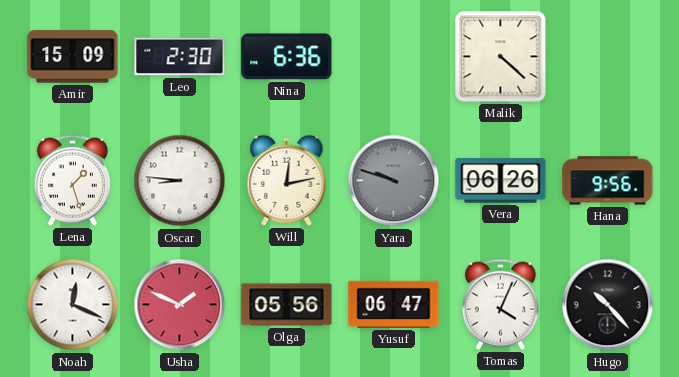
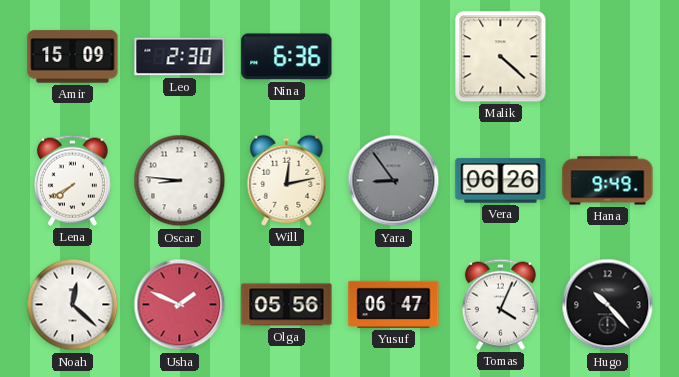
Lena: 1:27 -> 7:40
Yara: 9:48 -> 8:54
Hana: 9:56 -> 9:49
Noah: 12:19 -> 12:22
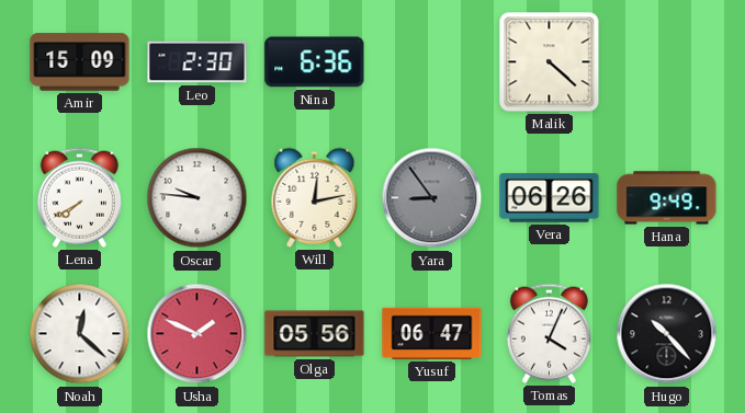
Oscar: 8:46 -> 9:46
